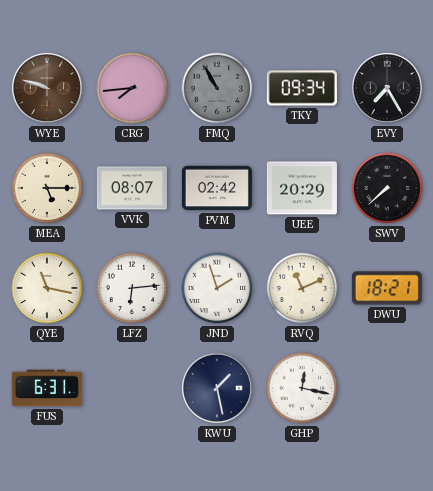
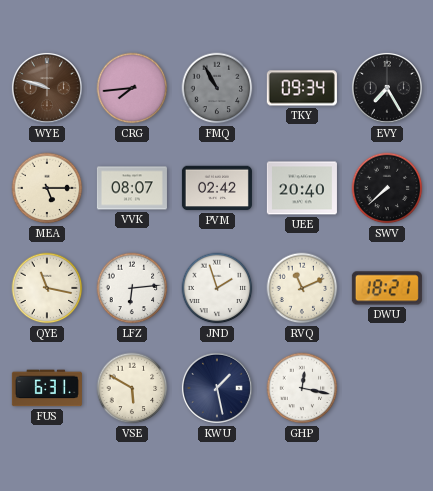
UEE: 20:29 -> 20:40
VSE: none -> 5:50
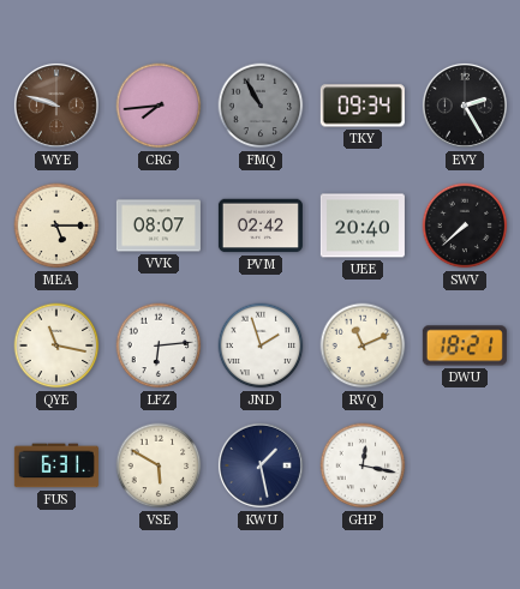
EVY: 7:25 -> 2:25
